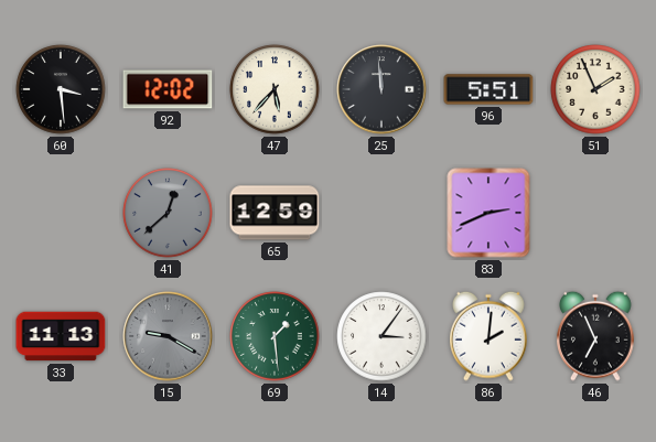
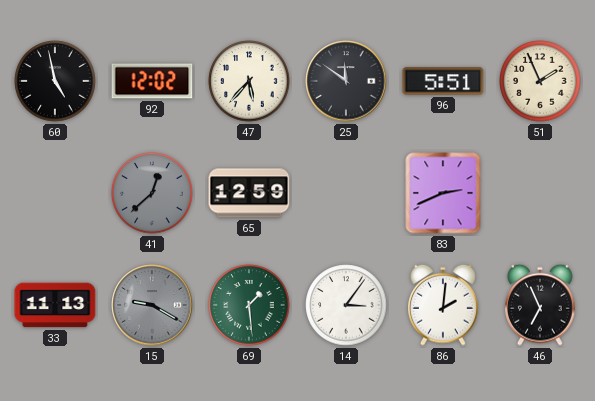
60: 3:29 -> 4:58
25: 11:59 -> 11:51
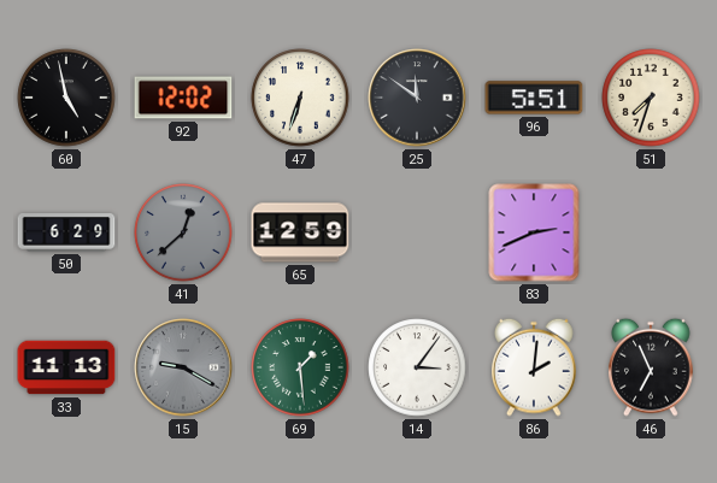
47: 5:37 -> 6:33
51: 1:56 -> 7:33
50: none -> 6:29
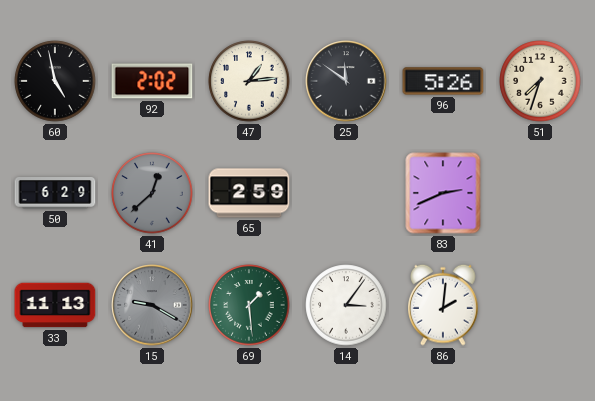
92: 12:02 -> 2:02
47: 6:33 -> 1:14
96: 5:51 -> 5:26
65: 12:59 -> 2:59
46: 6:56 -> none
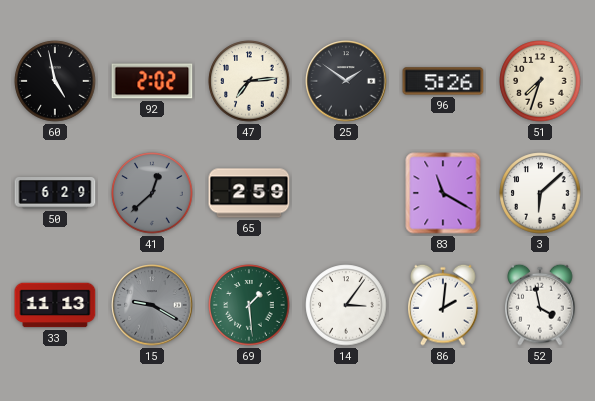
47: 1:14 -> 7:14
25: 11:51 -> 1:51
83: 2:41 -> 11:20
3: none -> 6:08
52: none -> 3:58
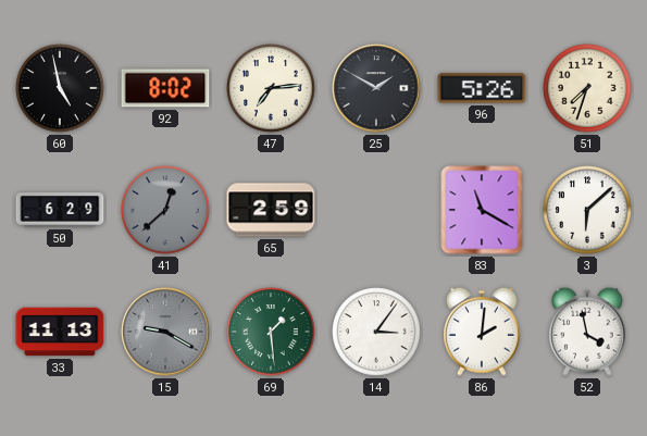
92: 2:02 -> 8:02
25: 1:51 -> 1:50
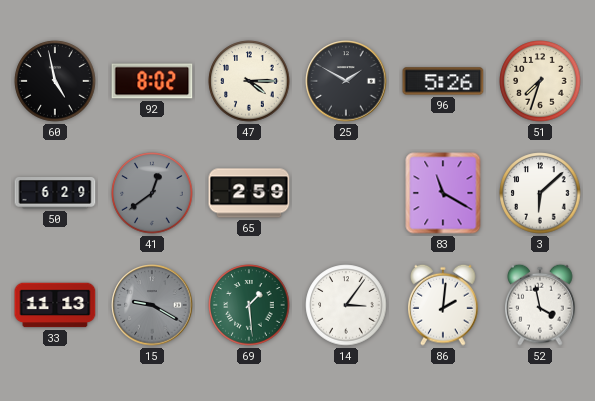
47: 7:14 -> 4:15
41: 12:38 -> 12:39
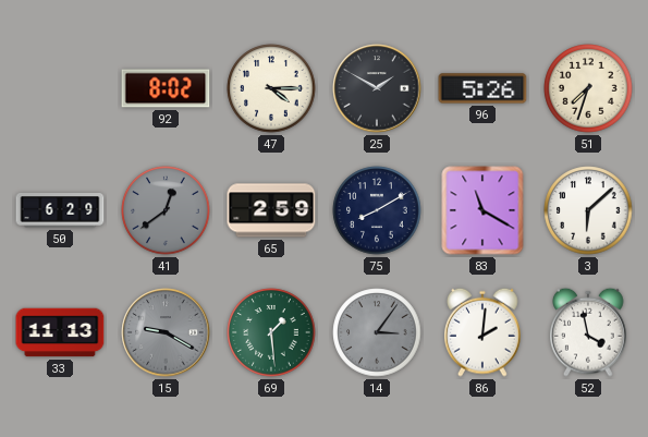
60: 4:58 -> none
75: none -> 8:10
14 dial: white -> grey
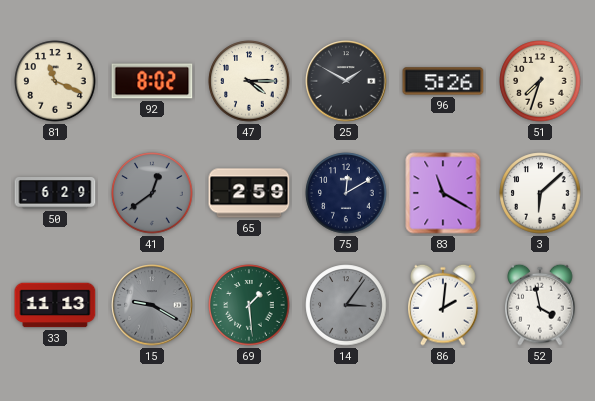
81: none -> 11:19
75: 8:10 -> 12:10
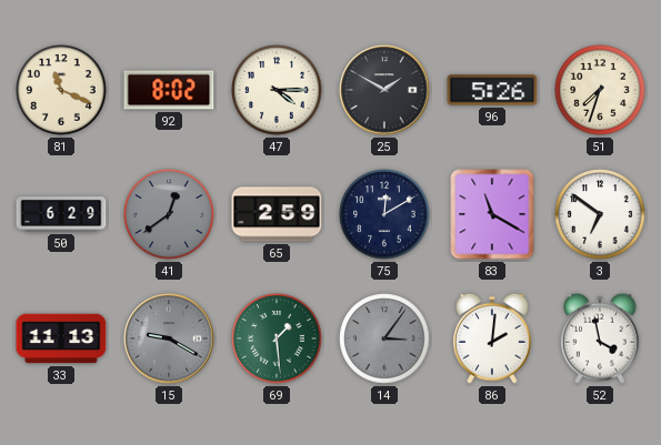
3: 6:08 -> 6:51
